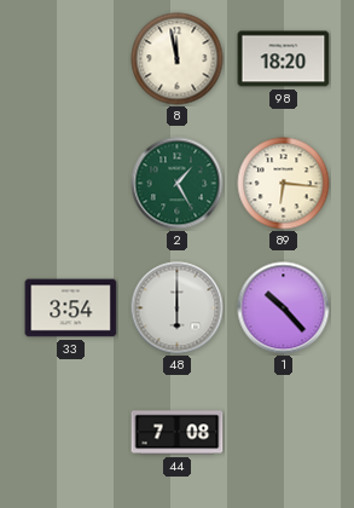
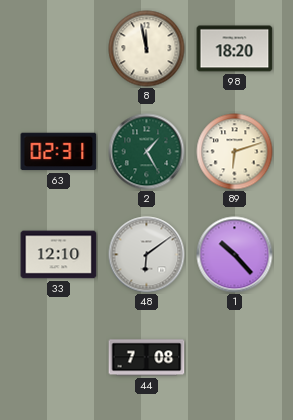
63: none -> 02:31
89: 6:16 -> 6:12
33: 3:54 -> 12:10
48: 6:00 -> 6:09
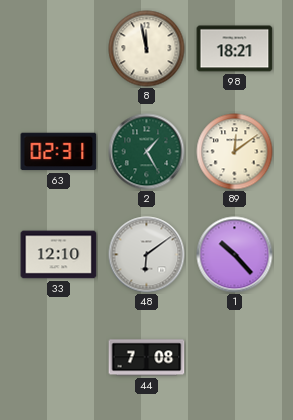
98: 18:20 -> 18:21
89: 6:12 -> 12:09
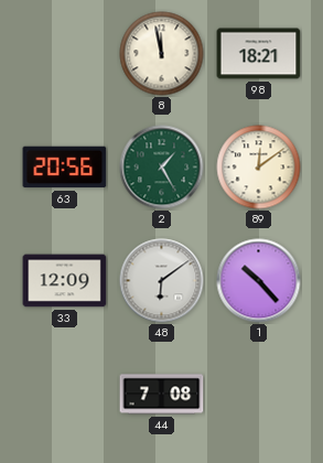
63: 02:31 -> 20:56
33: 12:10 -> 12:09
